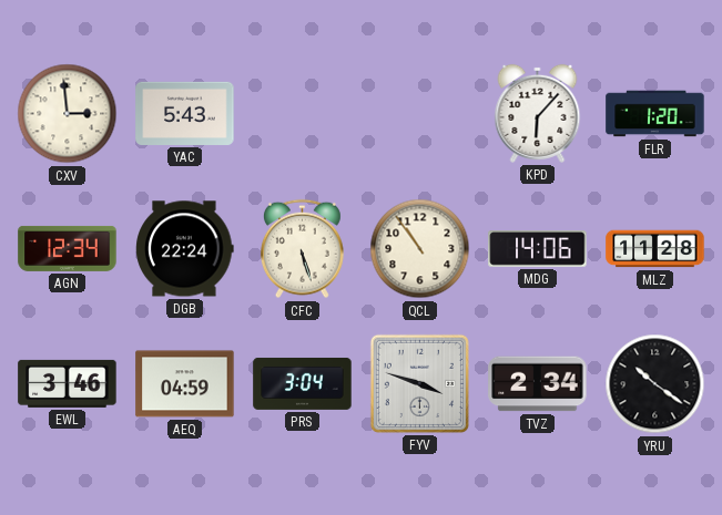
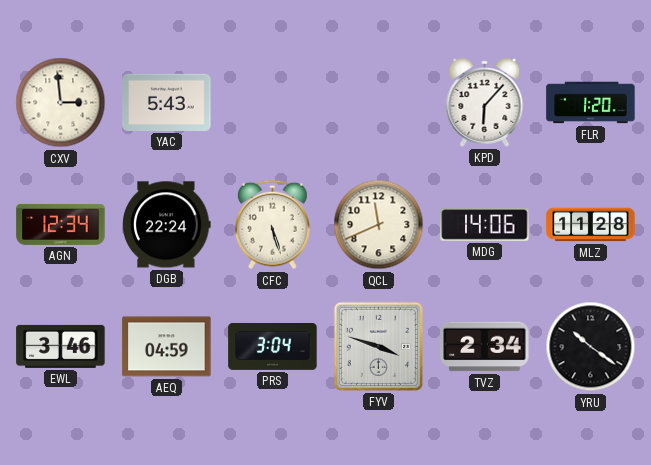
QCL: 10:54 -> 11:41
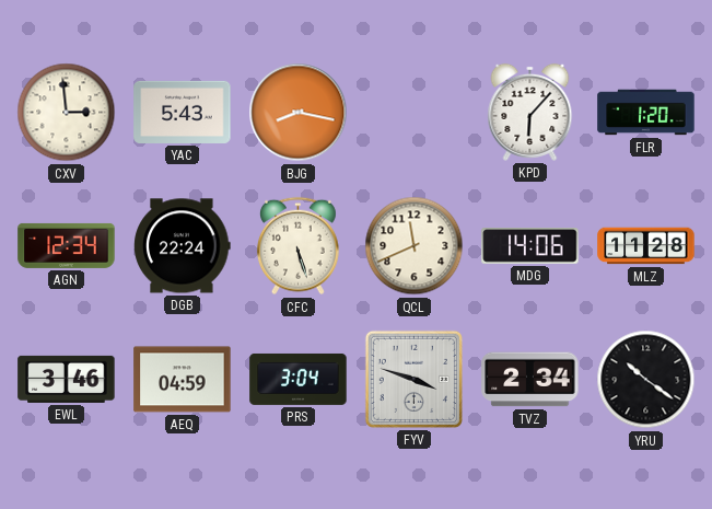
BJG: none -> 8:17
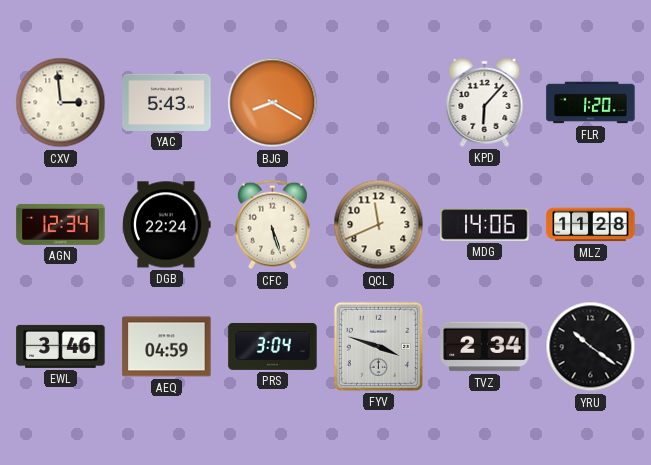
BJG: 8:17 -> 8:20
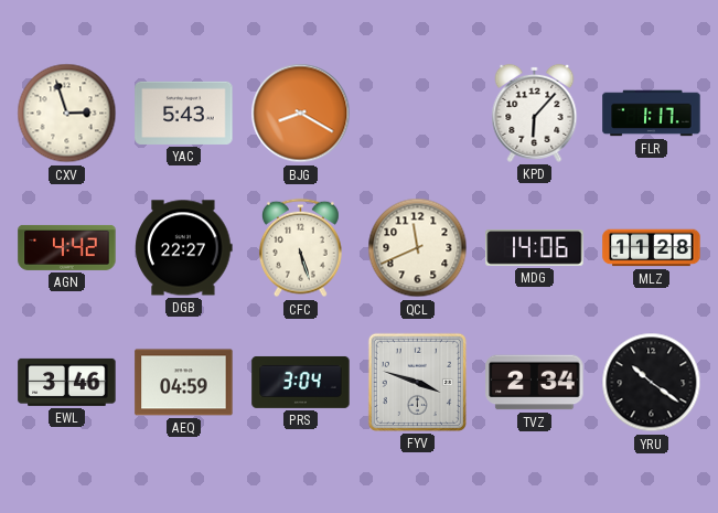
CXV: 2:59 -> 2:57
FLR: 1:20 -> 1:17
AGN: 12:34 -> 4:42
DGB: 22:24 -> 22:27
